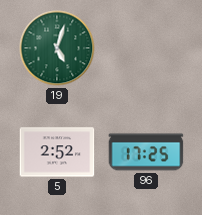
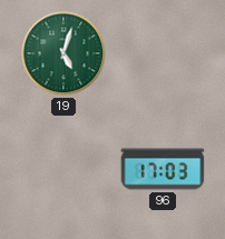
5: 2:52 -> none
96: 17:25 -> 17:03
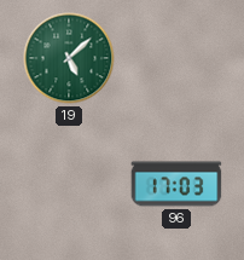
19: 5:03 -> 5:08
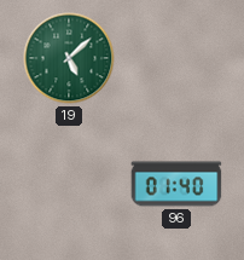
96: 17:03 -> 01:40
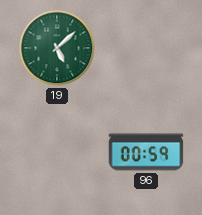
96: 01:40 -> 00:59
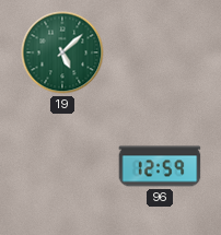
96: 00:59 -> 12:59
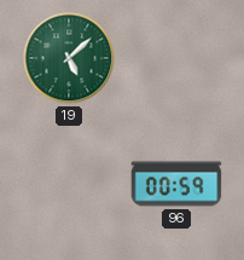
96: 12:59 -> 00:59
